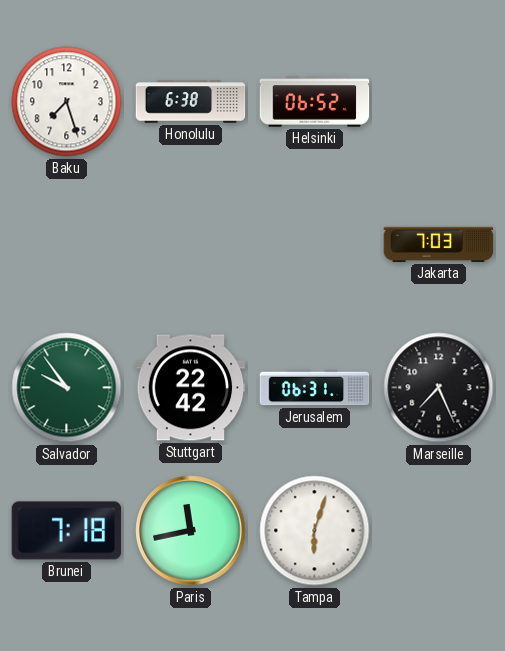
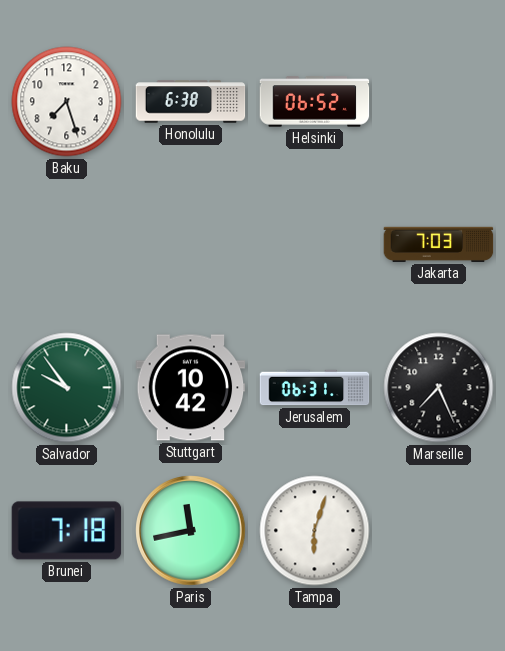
Stuttgart: 22:42 -> 10:42
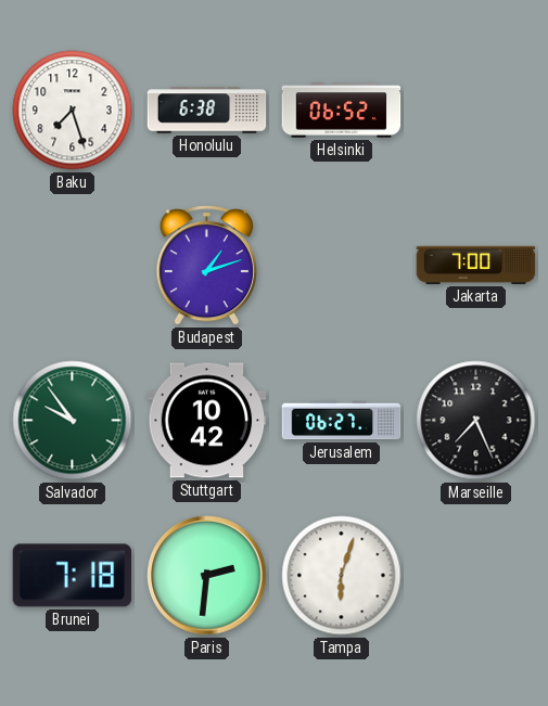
Budapest: none -> 1:12
Jakarta: 7:03 -> 7:00
Jerusalem: 06:31 -> 06:27
Paris: 11:43 -> 2:31
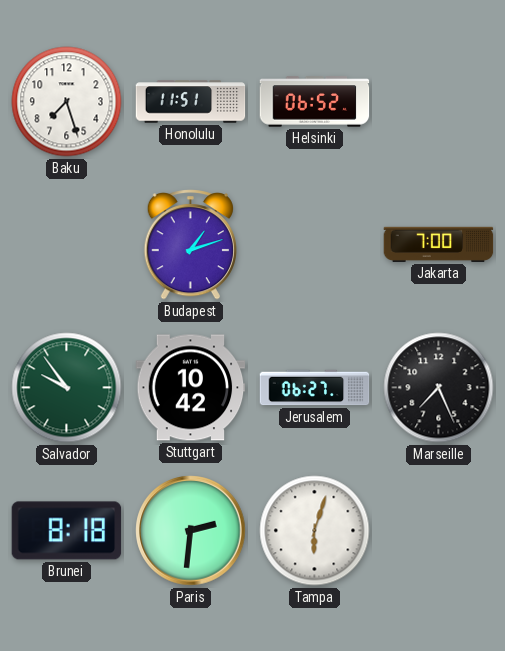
Honolulu: 6:38 -> 11:51
Brunei: 7:18 -> 8:18
